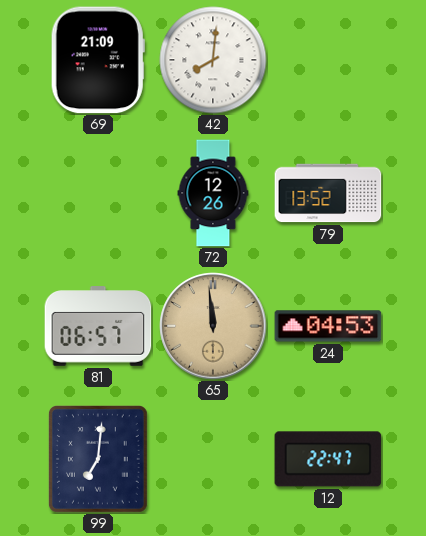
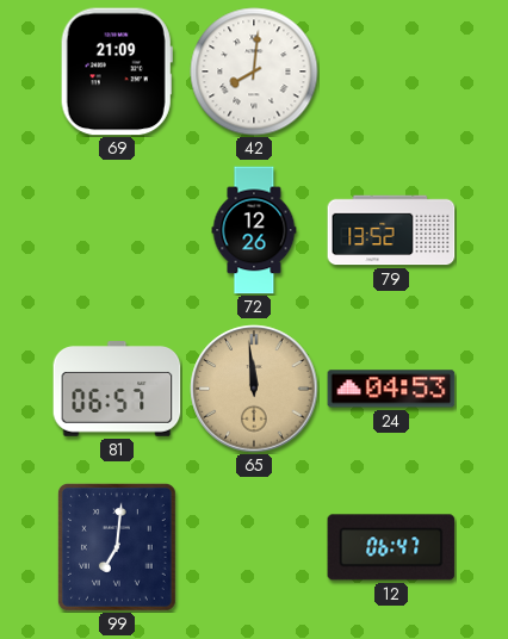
12: 22:47 -> 06:47
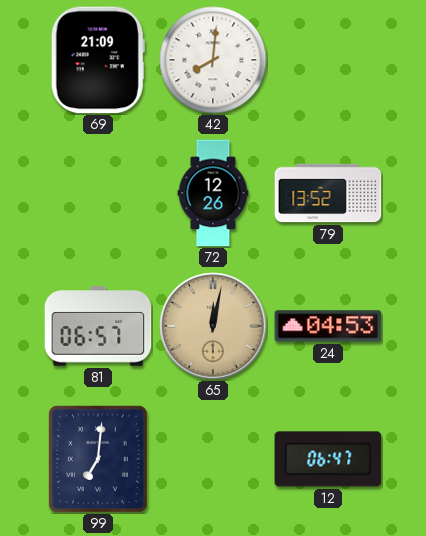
65: 11:59 -> 12:02
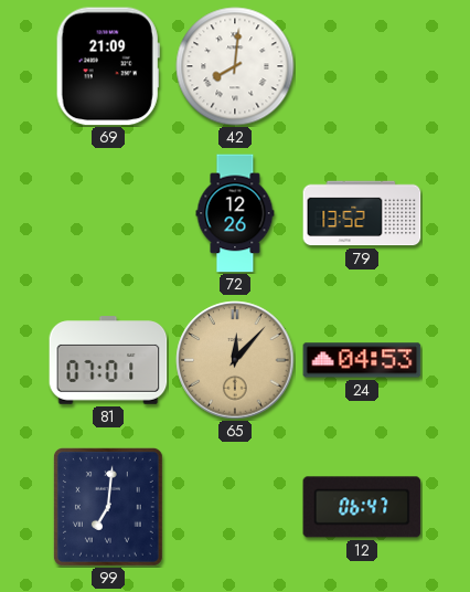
81: 06:57 -> 07:01
65: 12:02 -> 12:07
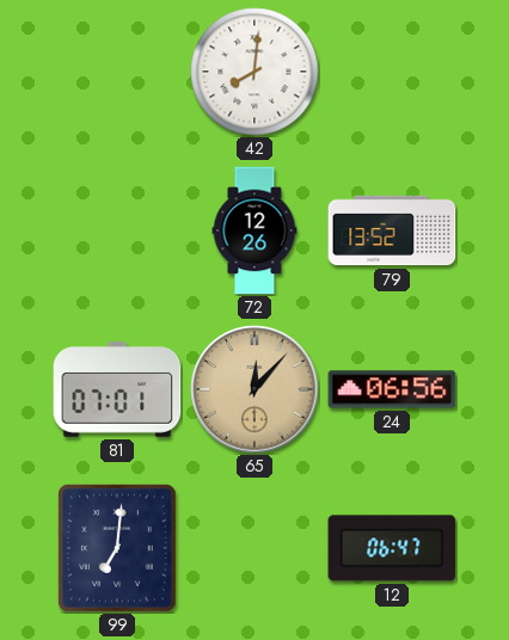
69: 21:09 -> none
24: 04:53 -> 06:56
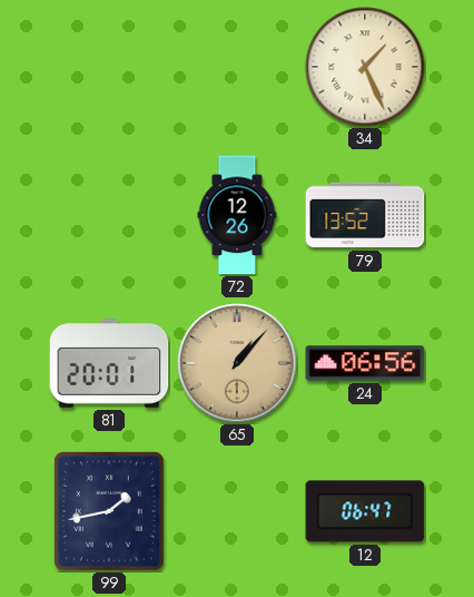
42: 8:01 -> none
34: none -> 1:26
81: 07:01 -> 20:01
65: 12:07 -> 1:07
99: 7:01 -> 1:43
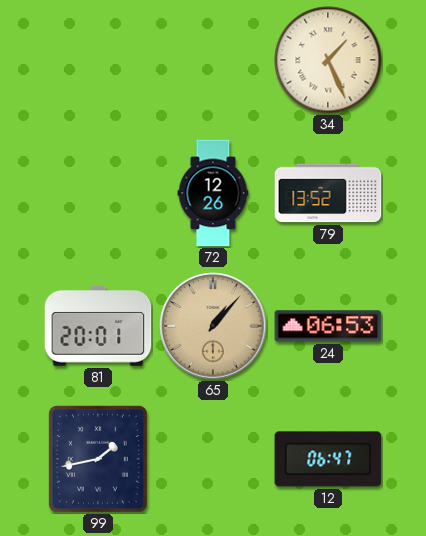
24: 06:56 -> 06:53
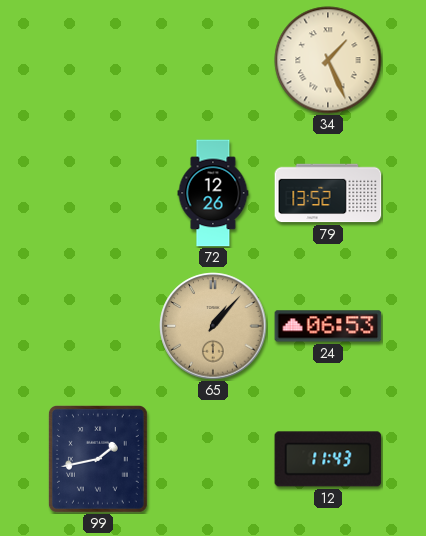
81: 20:01 -> none
12: 06:47 -> 11:43
